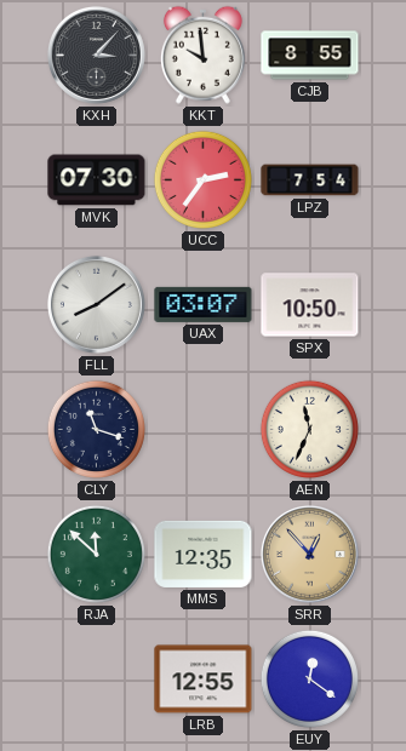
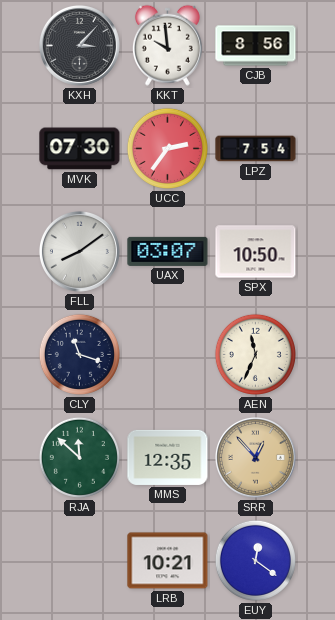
CJB: 8:55 -> 8:56
LRB: 12:55 -> 10:21
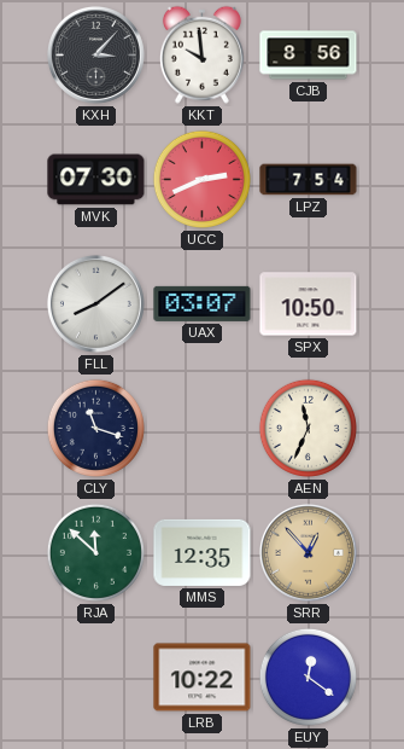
UCC: 2:36 -> 2:41
LRB: 10:21 -> 10:22
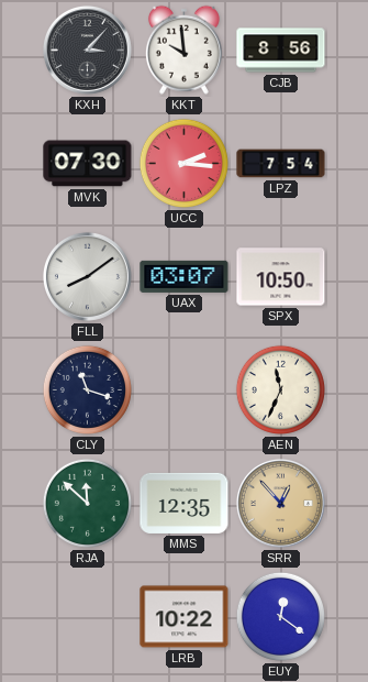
UCC: 2:41 -> 2:16
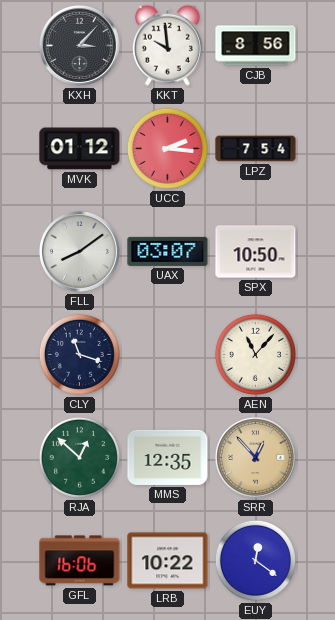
MVK: 07:30 -> 01:12
AEN: 11:34 -> 11:07
RJA: 11:52 -> 12:52
GFL: none -> 16:06
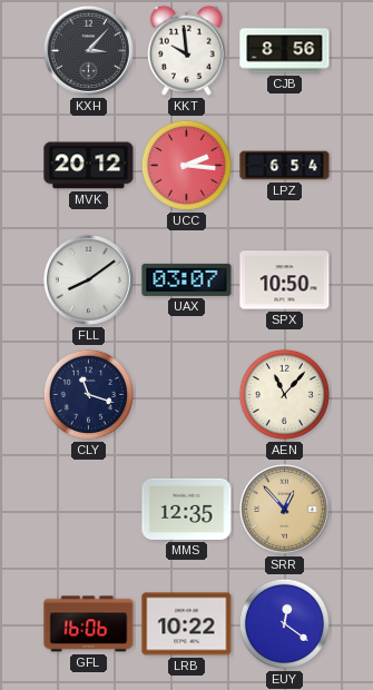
MVK: 01:12 -> 20:12
LPZ: 7:54 -> 6:54
RJA: 12:52 -> none
